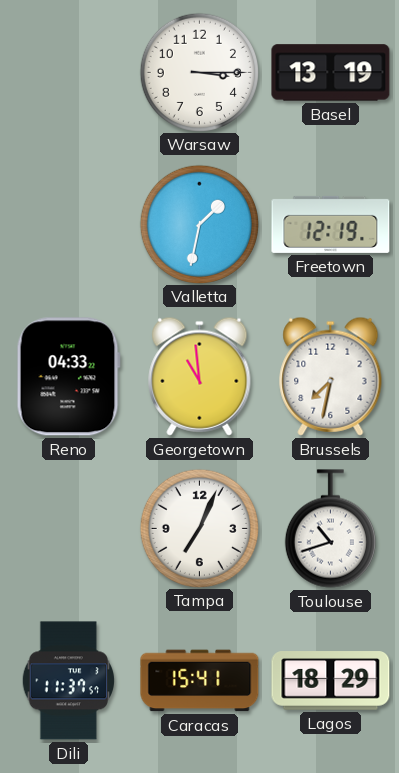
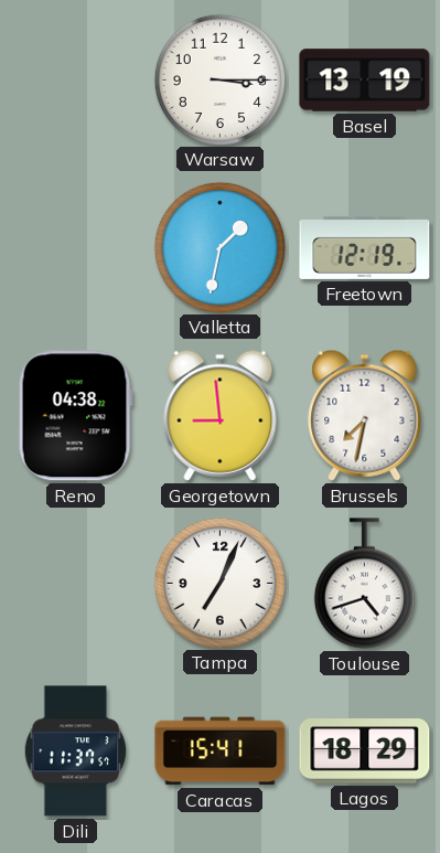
Reno: 04:33 -> 04:38
Georgetown: 10:59 -> 8:59
Toulouse: 10:42 -> 4:42
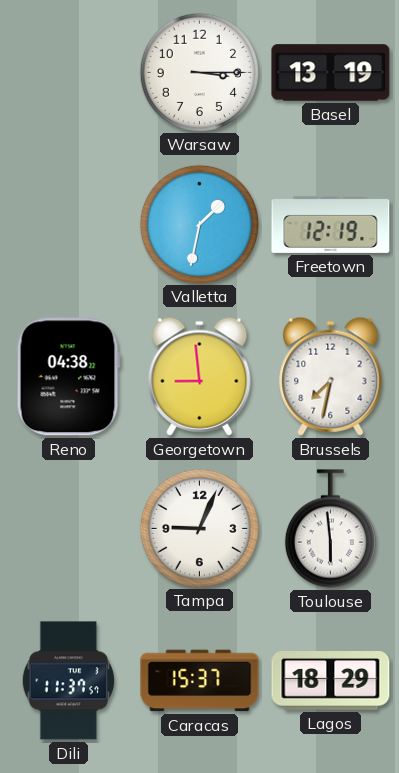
Tampa: 7:04 -> 9:04
Toulouse: 4:42 -> 5:59
Caracas: 15:41 -> 15:37
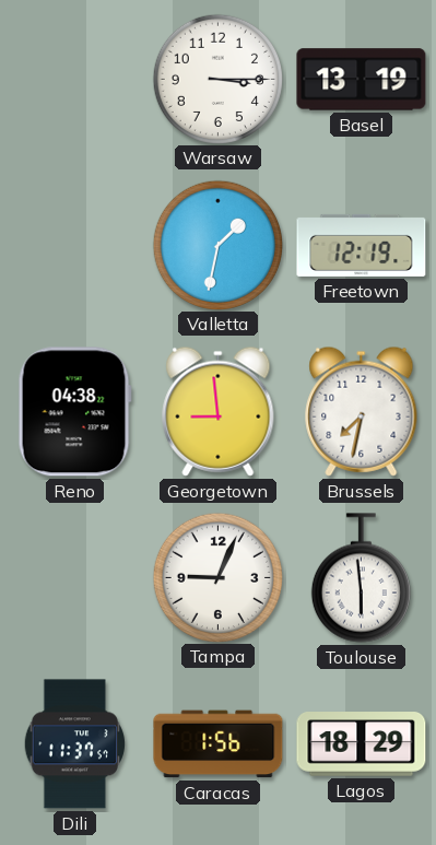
Caracas: 15:37 -> 1:56
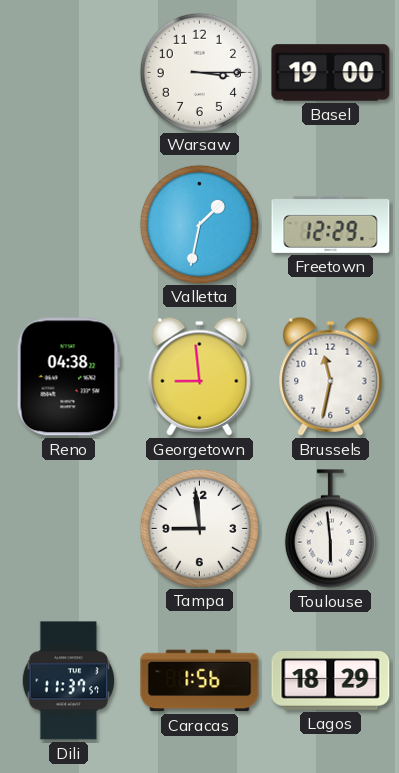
Basel: 13:19 -> 19:00
Freetown: 12:19 -> 12:29
Brussels: 7:32 -> 11:32
Tampa: 9:04 -> 8:59
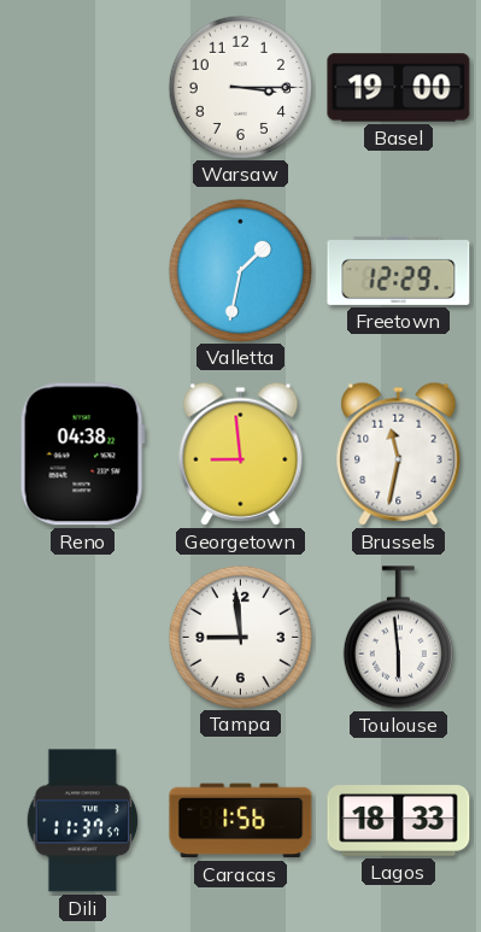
Lagos: 18:29 -> 18:33
